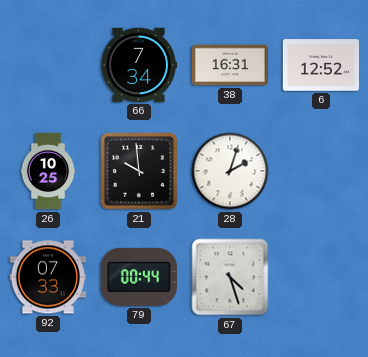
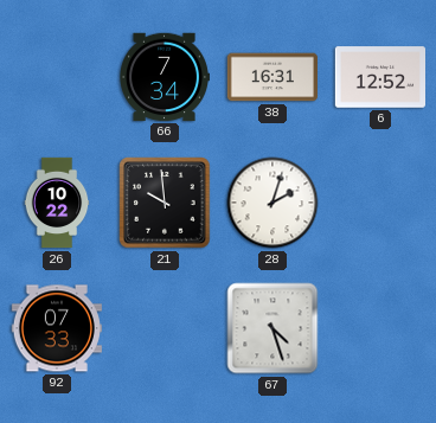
26: 10:25 -> 10:22
79: 00:44 -> none
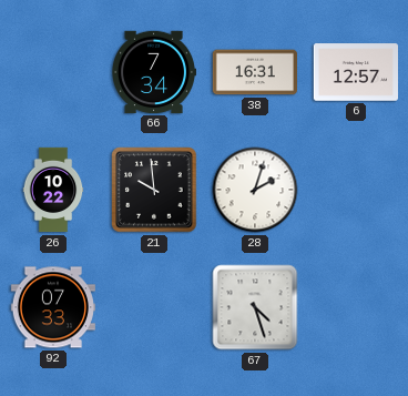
6: 12:52 -> 12:57
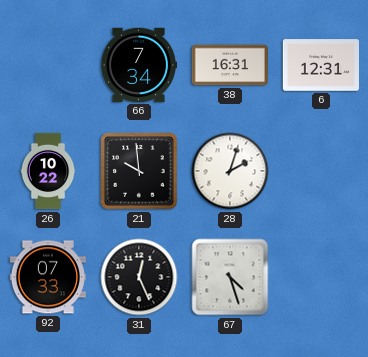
6: 12:57 -> 12:31
31: none -> 12:26
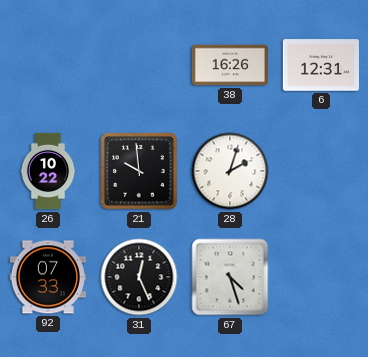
66: 7:34 -> none
38: 16:31 -> 16:26
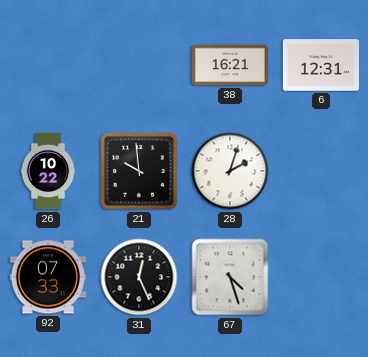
38: 16:26 -> 16:21
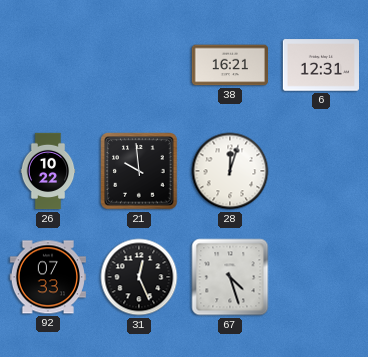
28: 2:03 -> 12:03
